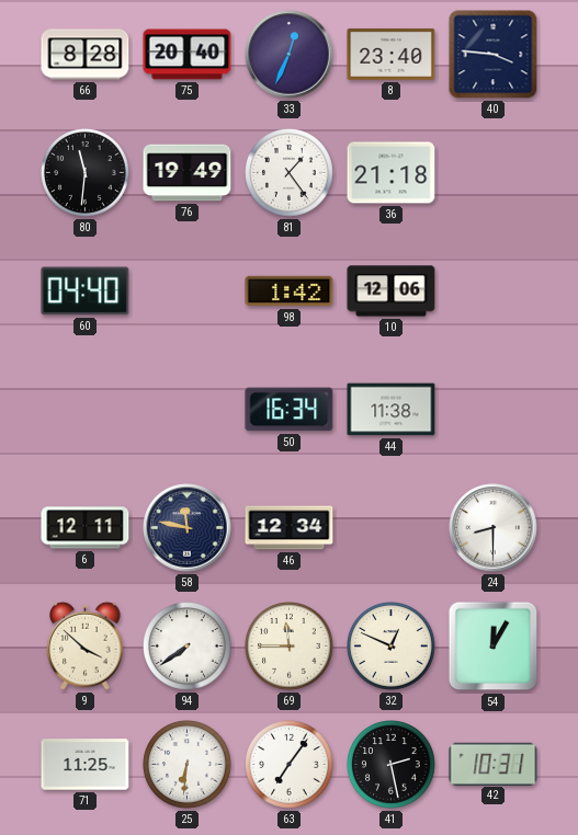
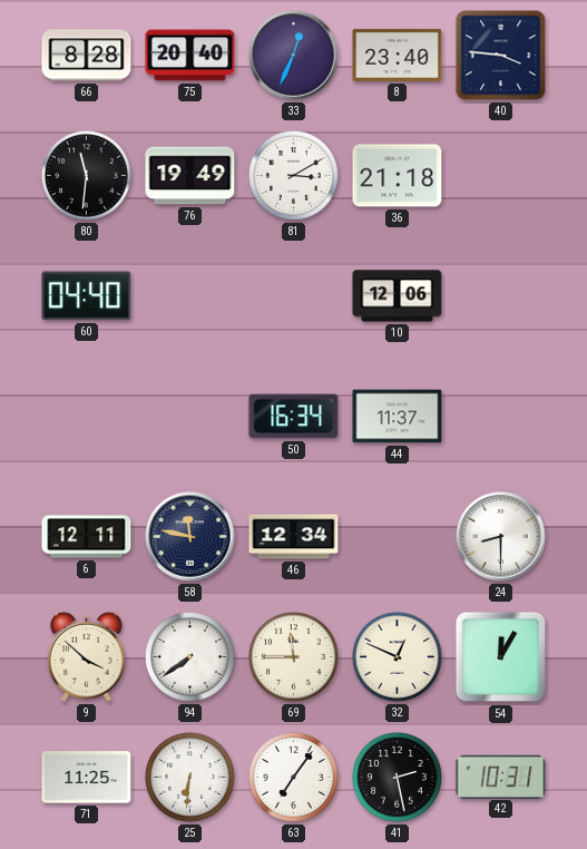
81: 1:24 -> 3:10
98: 1:42 -> none
44: 11:38 -> 11:37
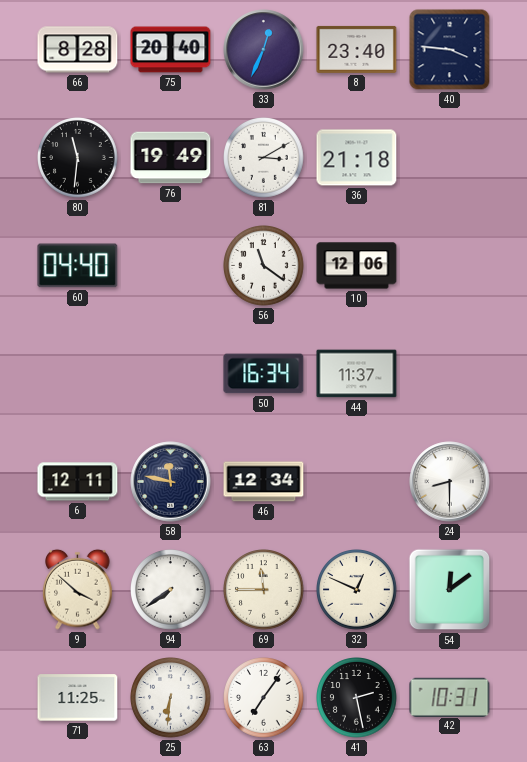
56: none -> 11:21
54: 12:05 -> 12:09
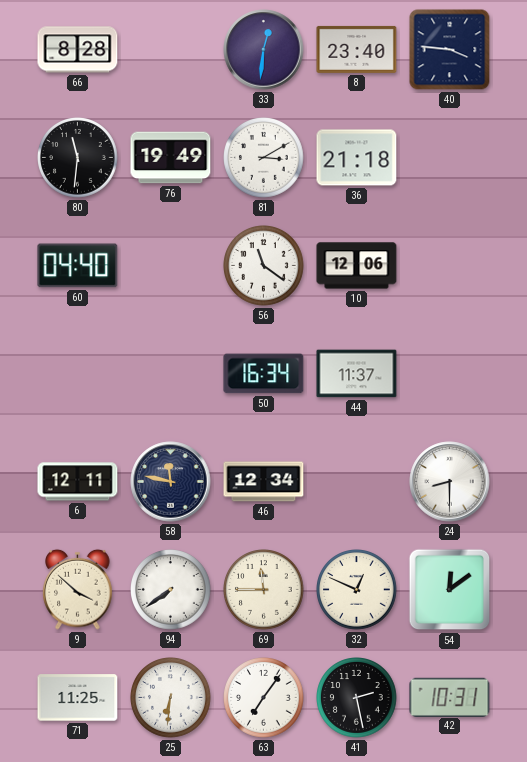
75: 20:40 -> none
33: 12:34 -> 12:31
